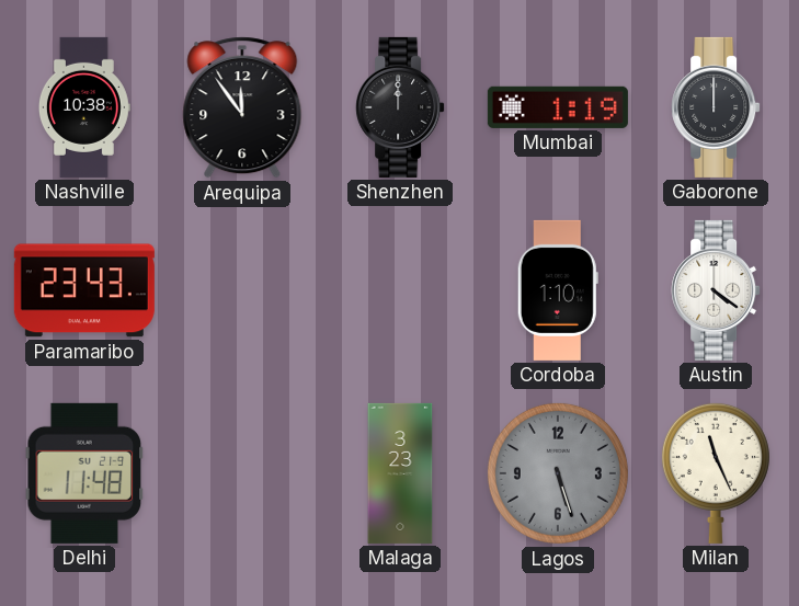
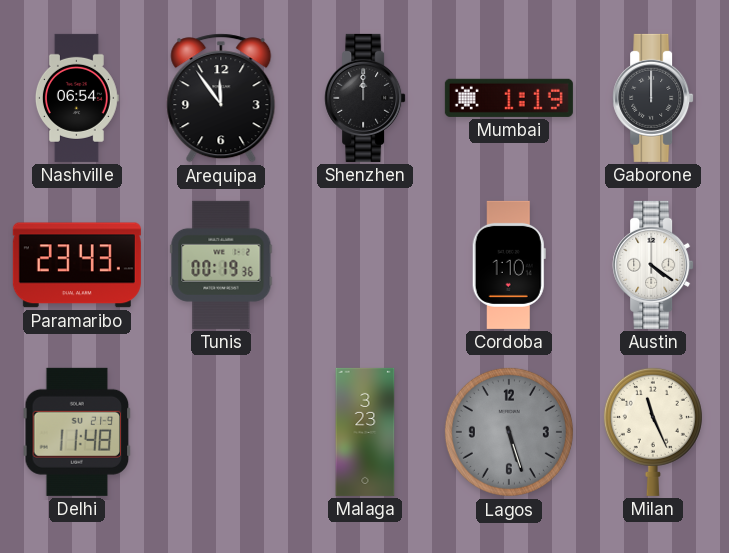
Nashville: 10:38 -> 06:54
Tunis: none -> 00:19
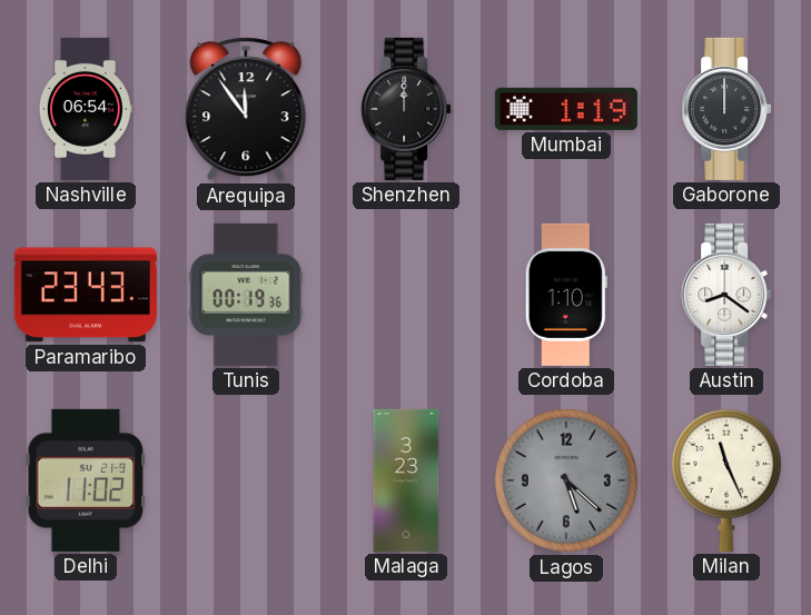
Austin: 4:21 -> 8:21
Delhi: 11:48 -> 11:02
Lagos: 5:27 -> 5:22
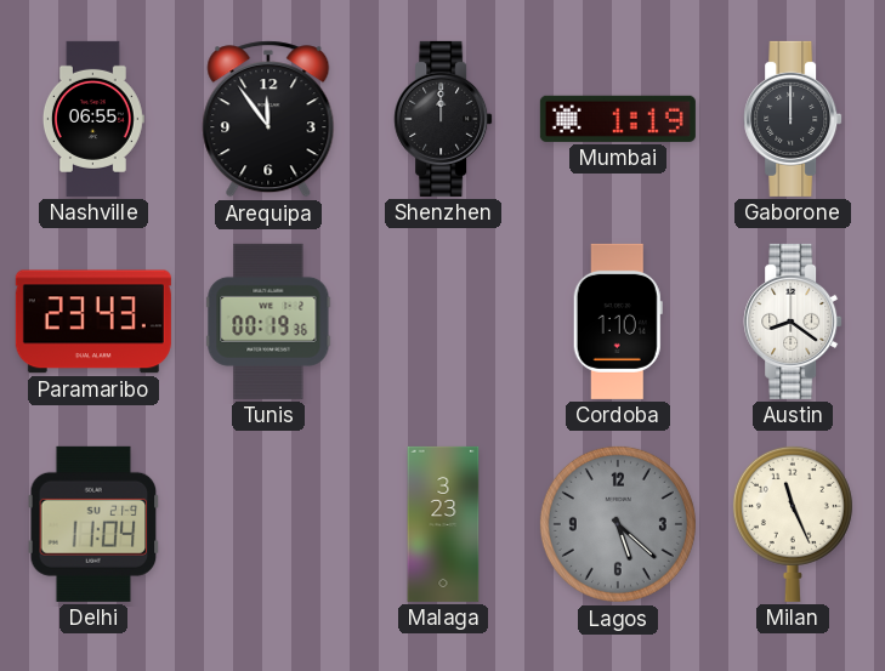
Nashville: 06:54 -> 06:55
Delhi: 11:02 -> 11:04
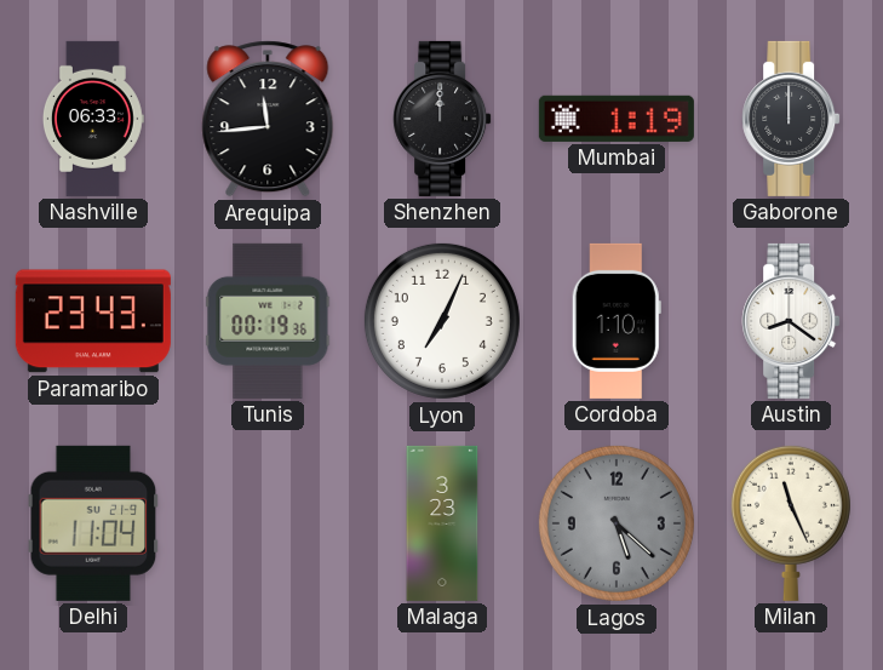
Nashville: 06:55 -> 06:33
Arequipa: 11:54 -> 11:44
Lyon: none -> 7:04
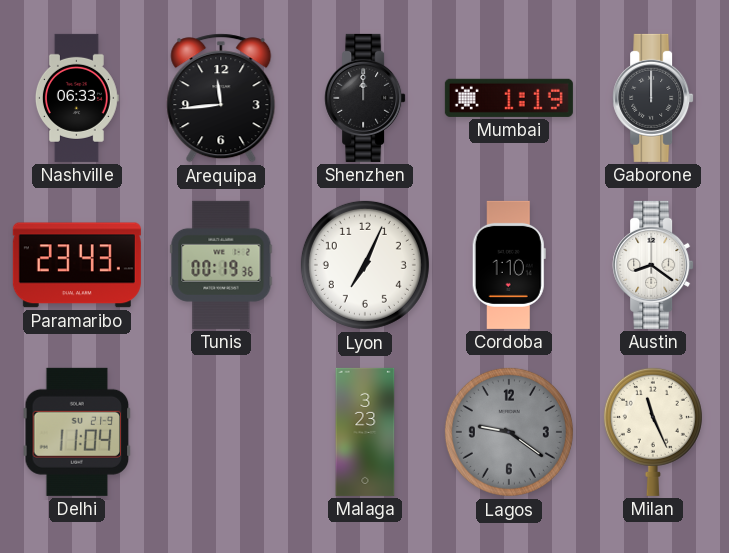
Lagos: 5:22 -> 9:21
